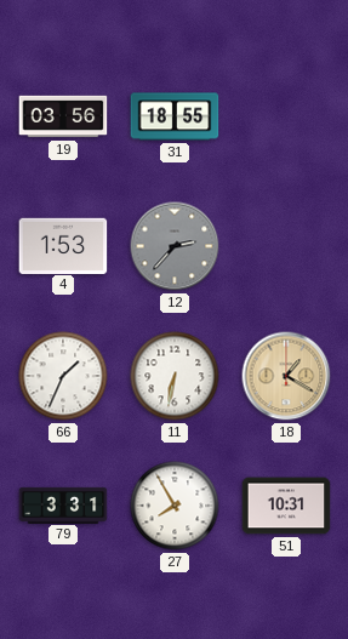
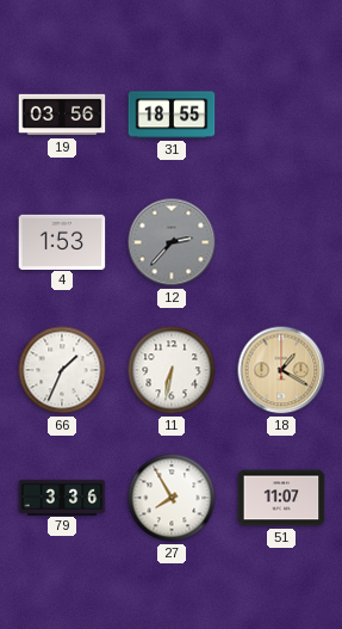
79: 3:31 -> 3:36
51: 10:31 -> 11:07
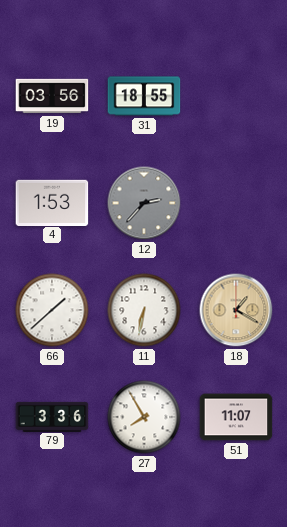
66: 1:34 -> 1:38
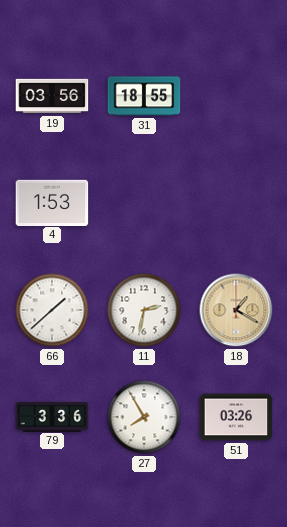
12: 2:37 -> none
11: 6:32 -> 2:32
51: 11:07 -> 03:26
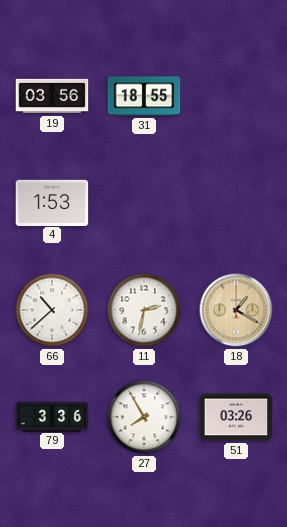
66: 1:38 -> 10:38
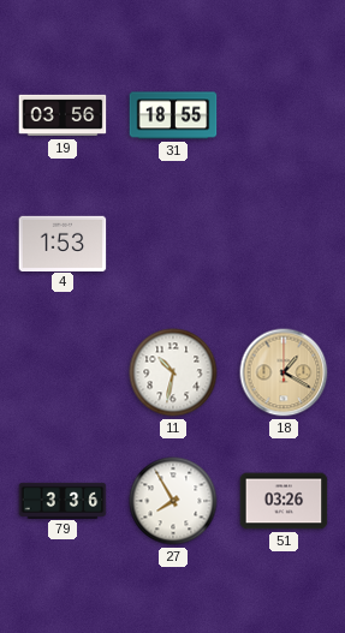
66: 10:38 -> none
11: 2:32 -> 10:32
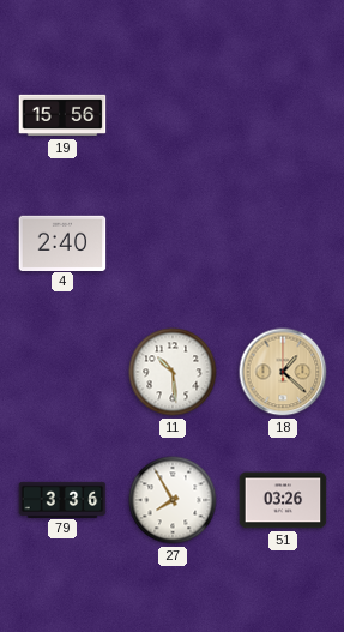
19: 03:56 -> 15:56
31: 18:55 -> none
4: 1:53 -> 2:40
11: 10:32 -> 10:29
18: 1:20 -> 1:22
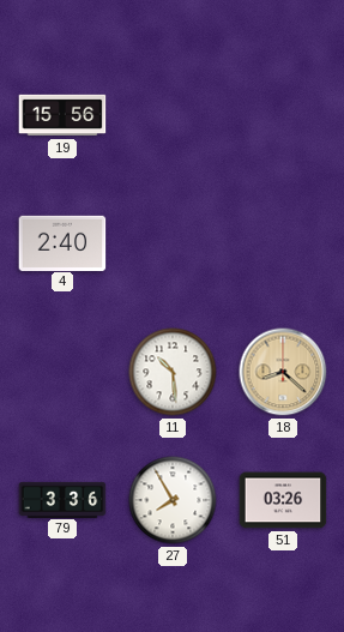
18: 1:22 -> 8:22
